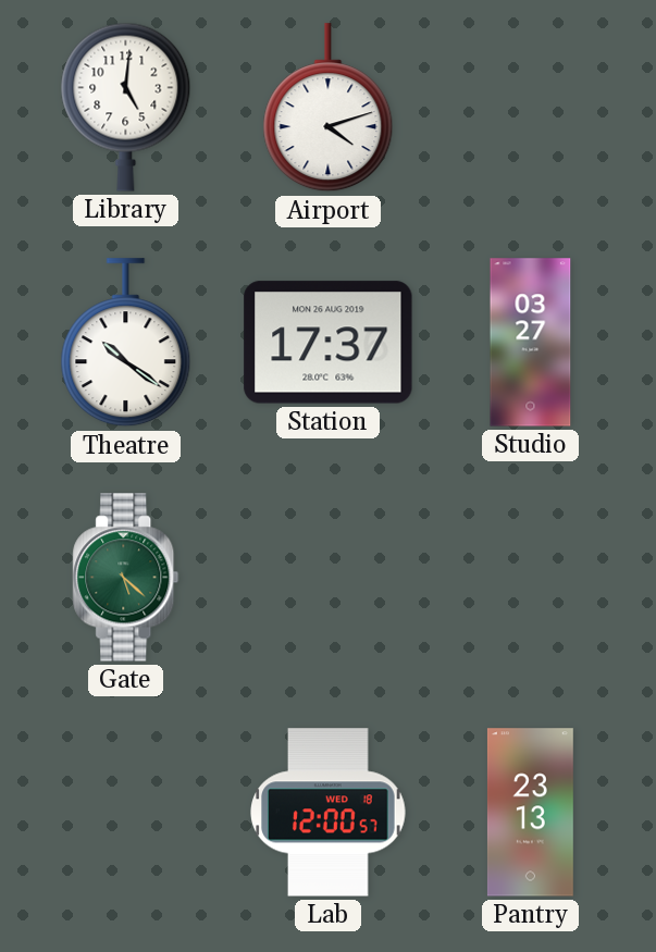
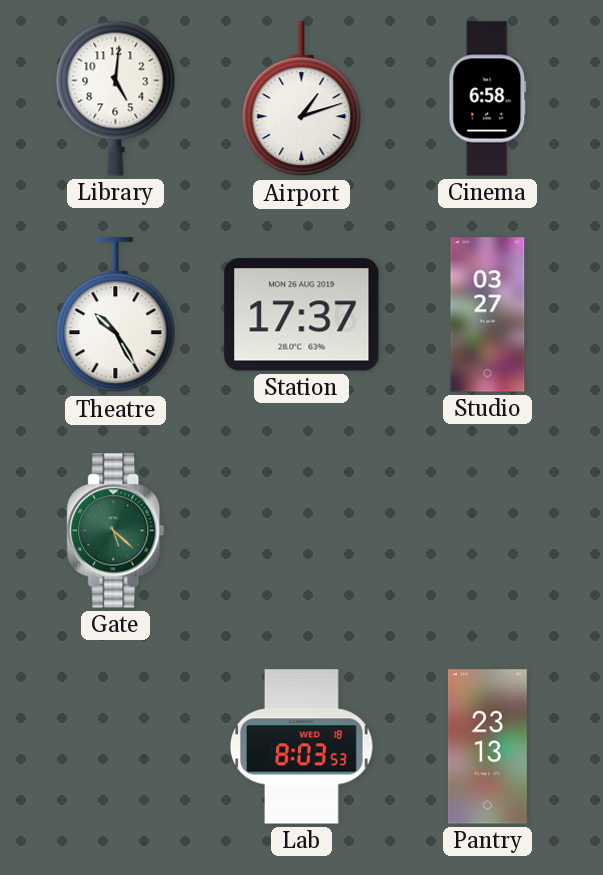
Airport: 4:12 -> 1:12
Cinema: none -> 6:58
Theatre: 10:21 -> 10:25
Lab: 12:00 -> 8:03
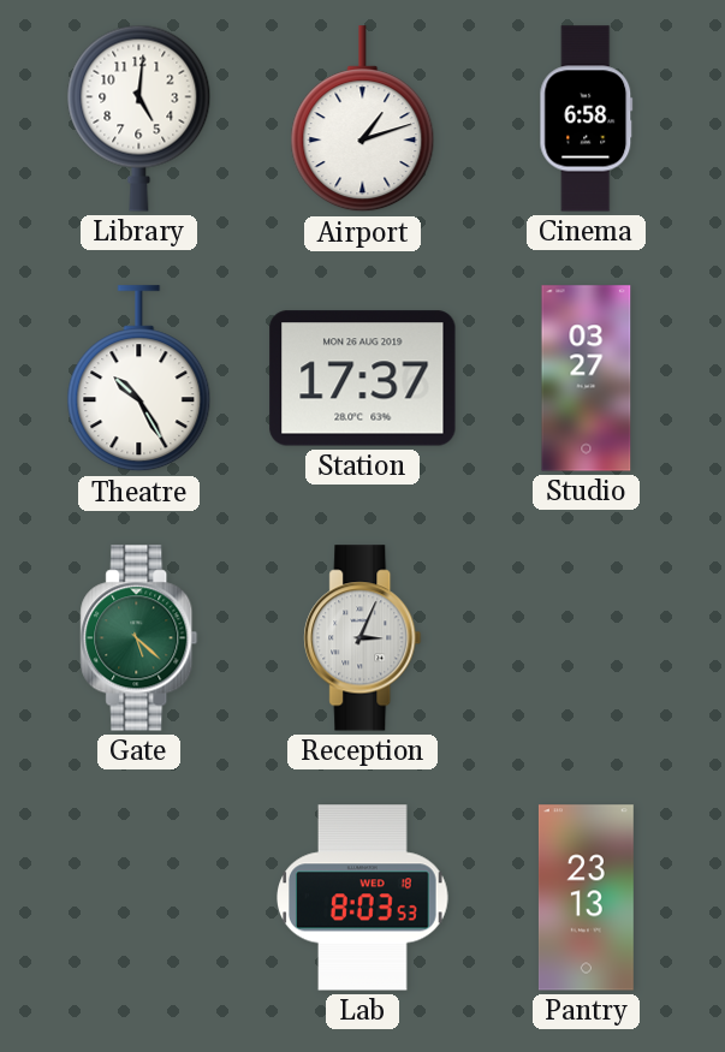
Reception: none -> 3:04
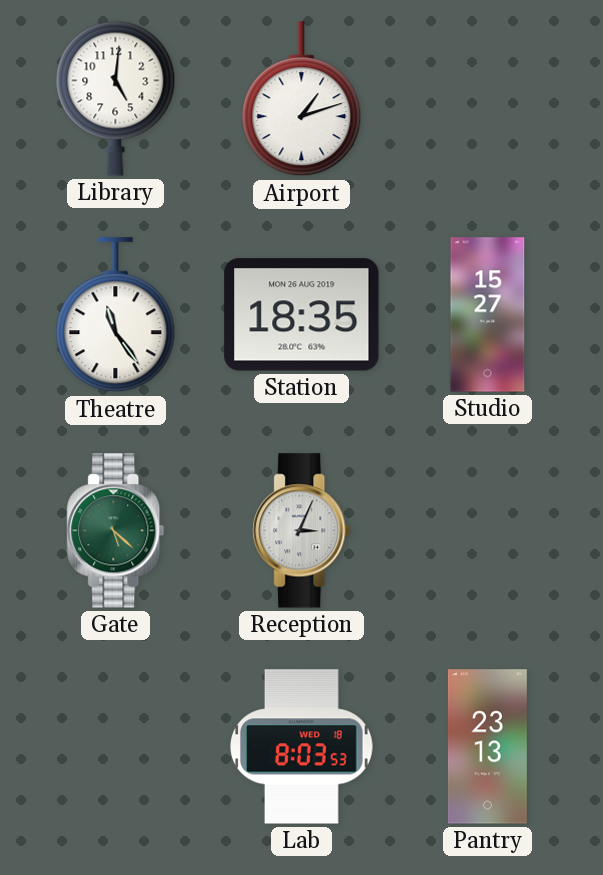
Cinema: 6:58 -> none
Theatre: 10:25 -> 11:24
Station: 17:37 -> 18:35
Studio: 03:27 -> 15:27
